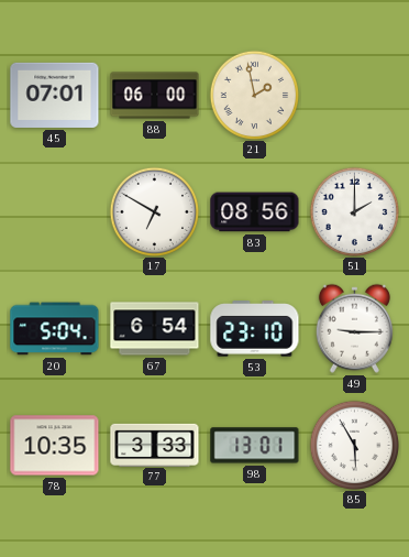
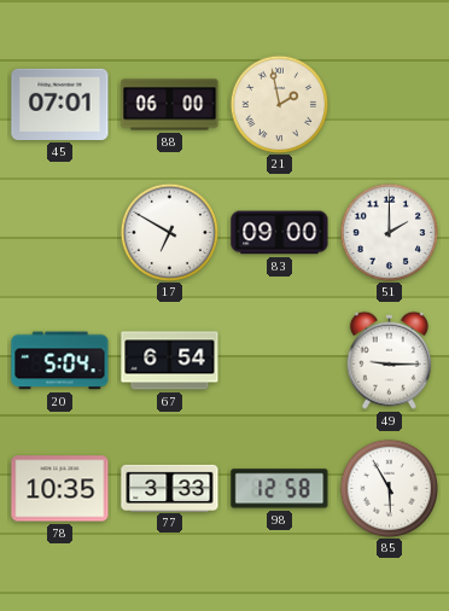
83: 08:56 -> 09:00
53: 23:10 -> none
98: 13:01 -> 12:58
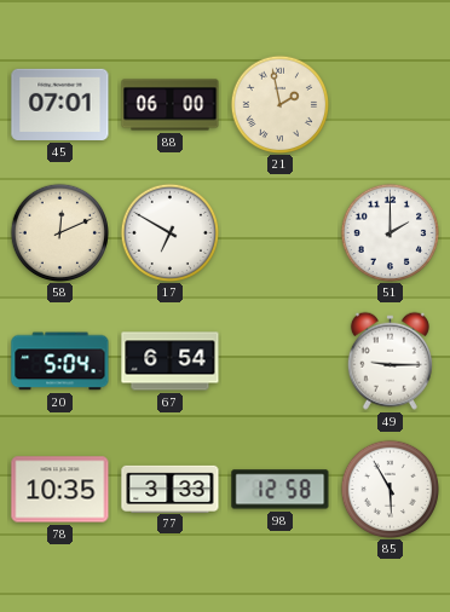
58: none -> 12:11
83: 09:00 -> none
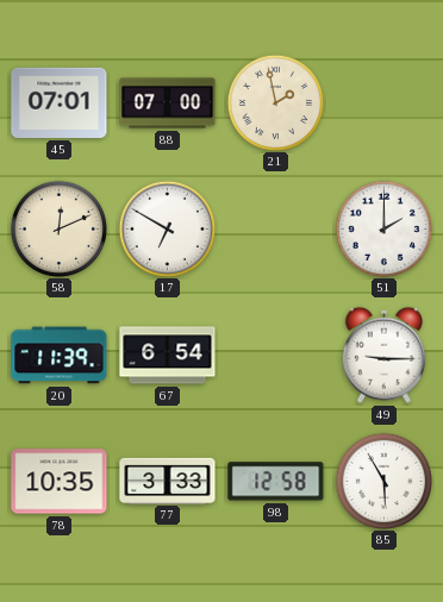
88: 06:00 -> 07:00
20: 5:04 -> 11:39
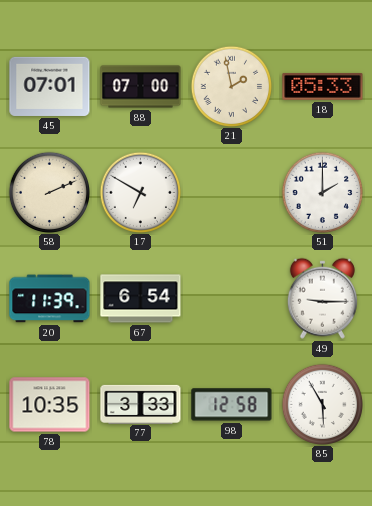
18: none -> 05:33
58: 12:11 -> 2:11
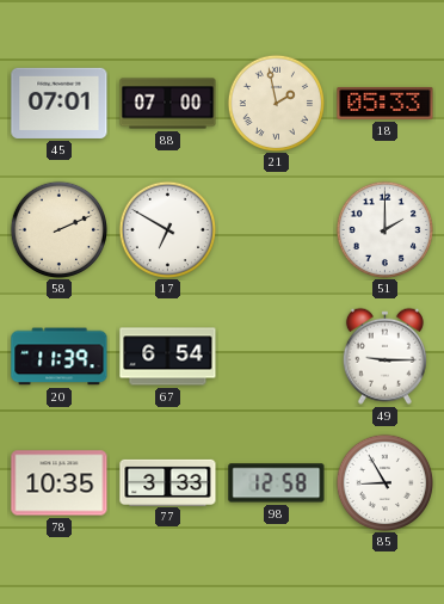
85: 5:55 -> 8:55
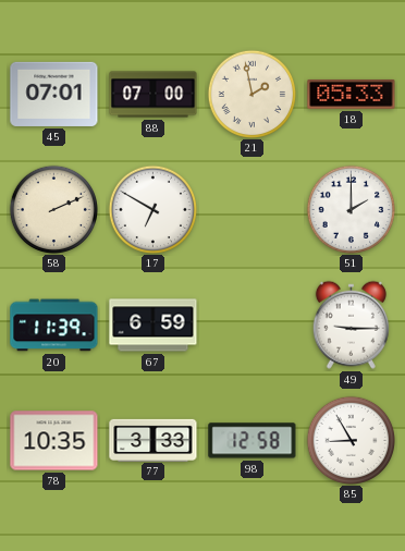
67: 6:54 -> 6:59
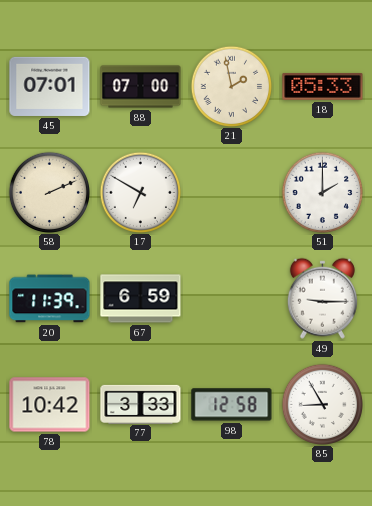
78: 10:35 -> 10:42
